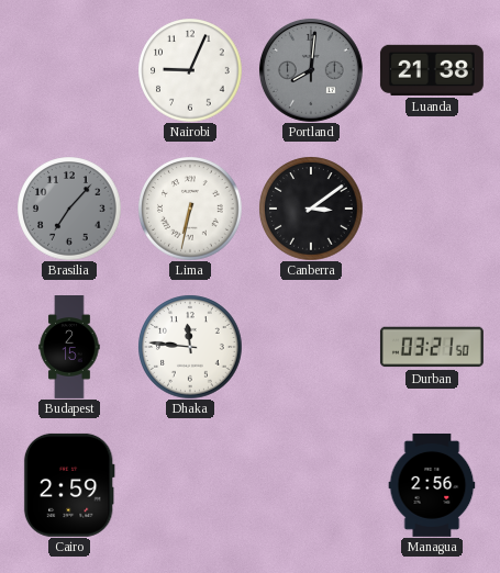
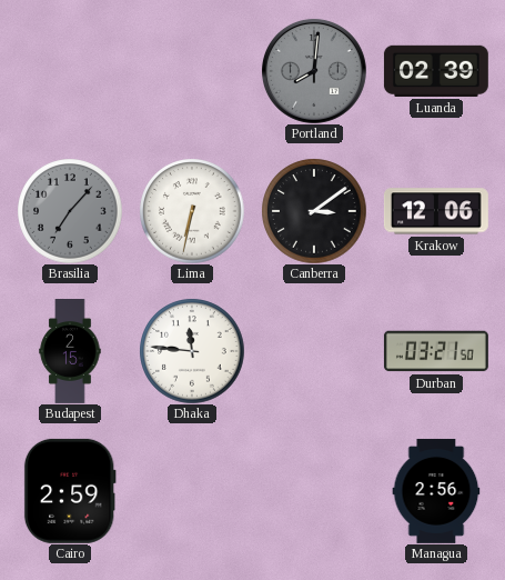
Nairobi: 9:04 -> none
Luanda: 21:38 -> 02:39
Krakow: none -> 12:06
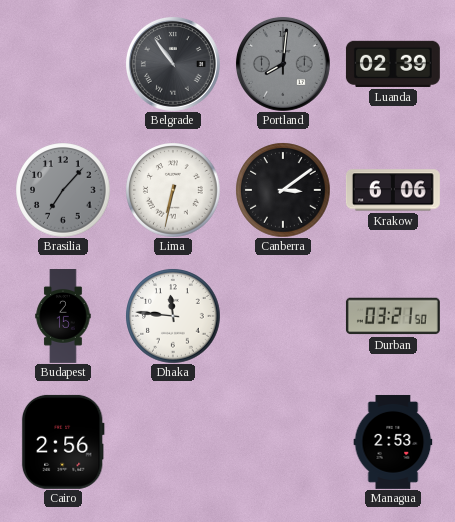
Belgrade: none -> 10:54
Krakow: 12:06 -> 6:06
Cairo: 2:59 -> 2:56
Managua: 2:56 -> 2:53
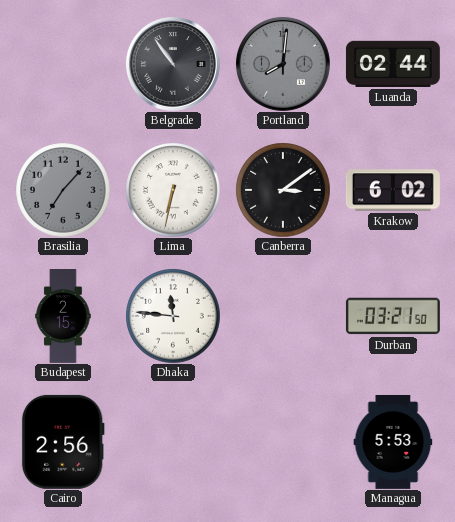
Luanda: 02:39 -> 02:44
Krakow: 6:06 -> 6:02
Managua: 2:53 -> 5:53
